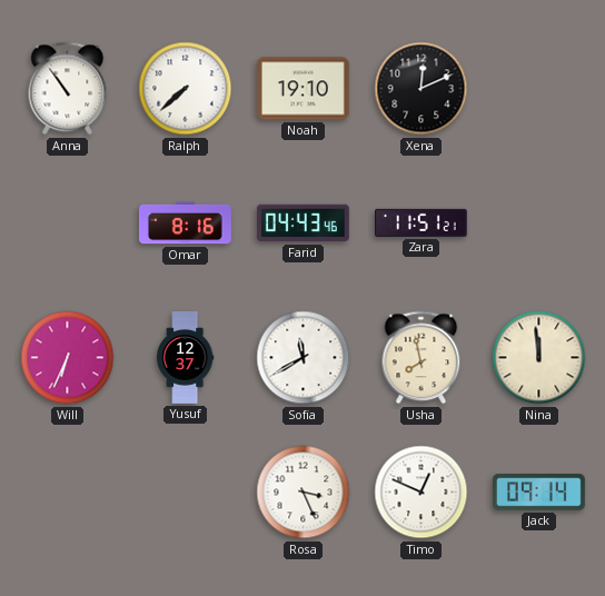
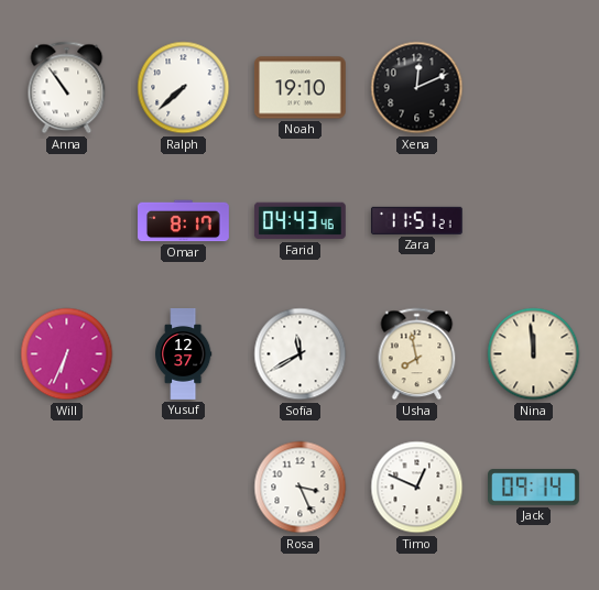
Omar: 8:16 -> 8:17
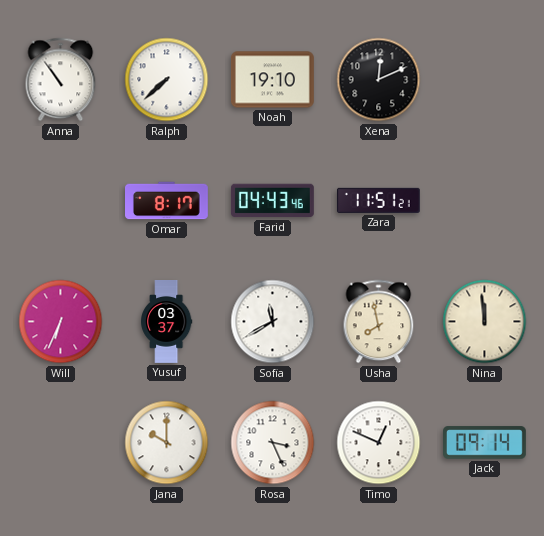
Yusuf: 12:37 -> 03:37
Jana: none -> 10:00
